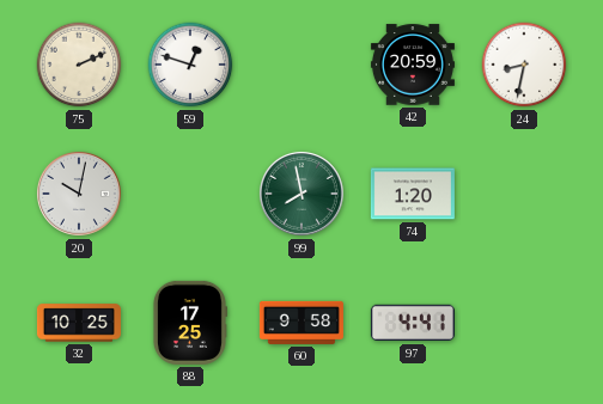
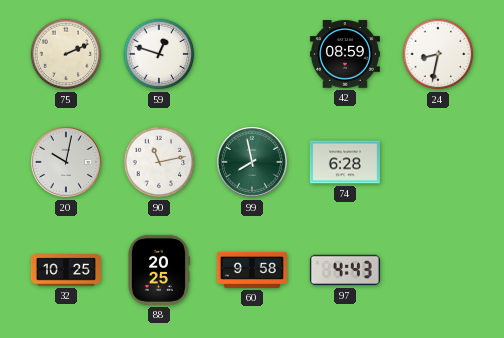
42: 20:59 -> 08:59
90: none -> 11:13
74: 1:20 -> 6:28
88: 17:25 -> 20:25
97: 4:41 -> 4:43
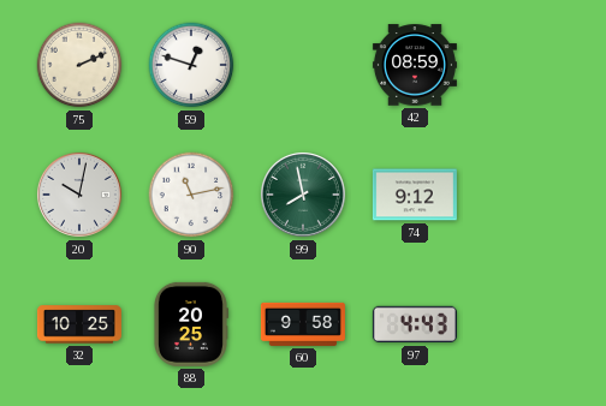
24: 8:32 -> none
74: 6:28 -> 9:12
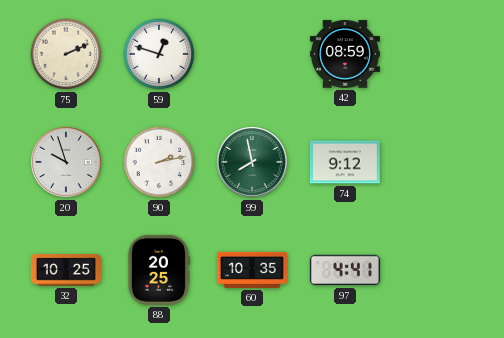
20: 10:02 -> 9:57
90: 11:13 -> 2:13
60: 9:58 -> 10:35
97: 4:43 -> 4:41
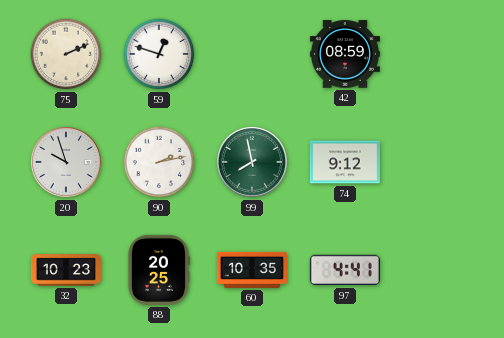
32: 10:25 -> 10:23
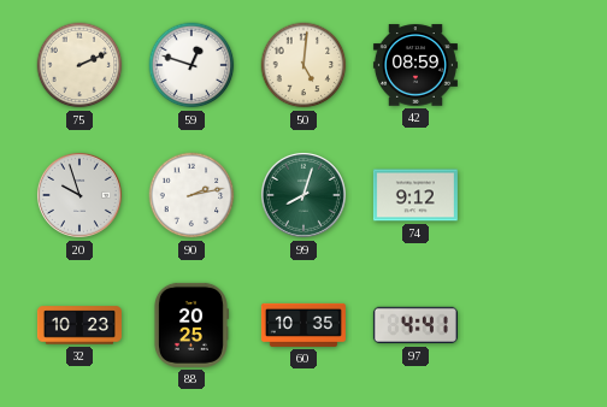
50: none -> 5:01
99: 7:58 -> 8:03
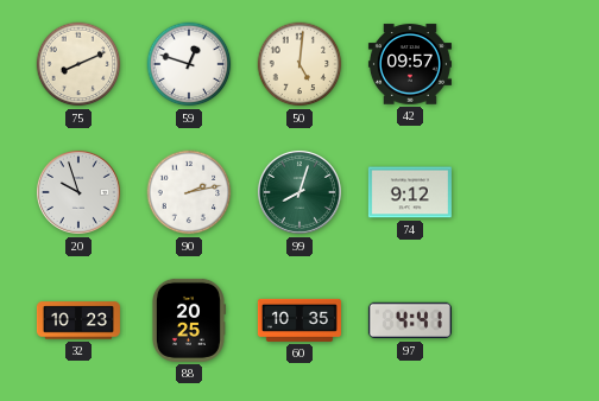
75: 2:11 -> 8:11
42: 08:59 -> 09:57
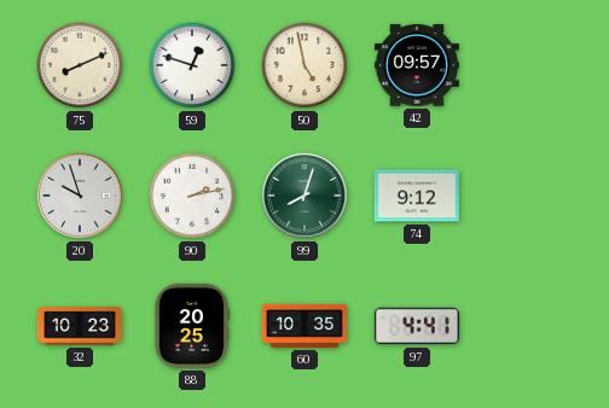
50: 5:01 -> 4:58
